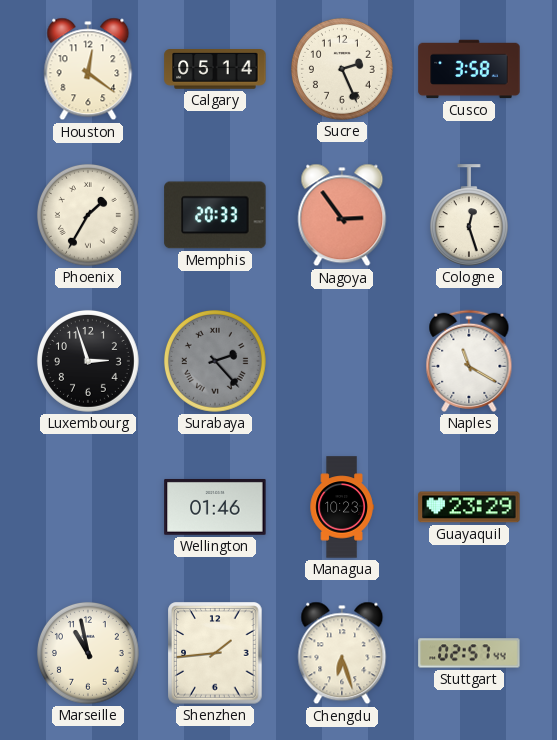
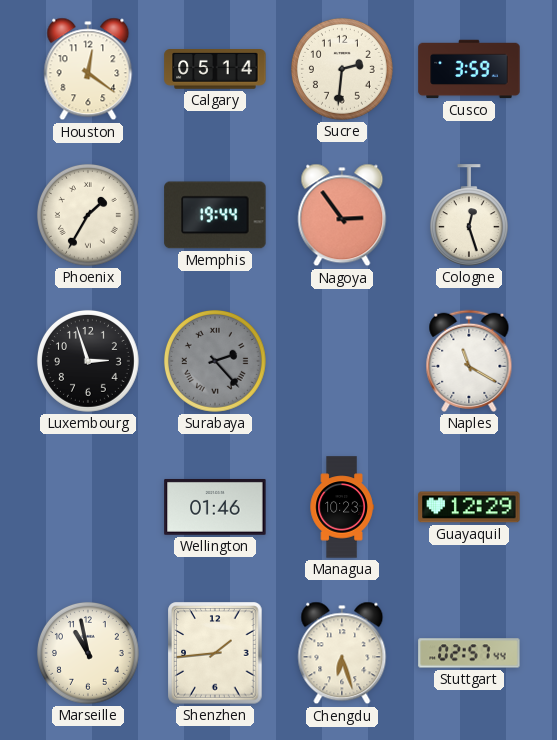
Sucre: 2:26 -> 2:31
Cusco: 3:58 -> 3:59
Memphis: 20:33 -> 19:44
Guayaquil: 23:29 -> 12:29
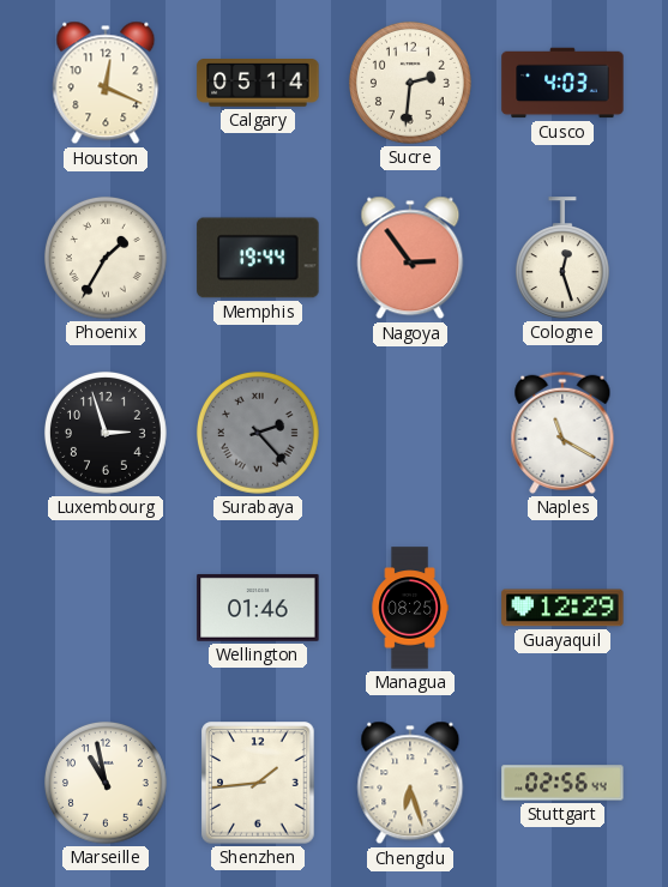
Houston: 12:21 -> 12:19
Cusco: 3:59 -> 4:03
Managua: 10:23 -> 08:25
Stuttgart: 02:57 -> 02:56
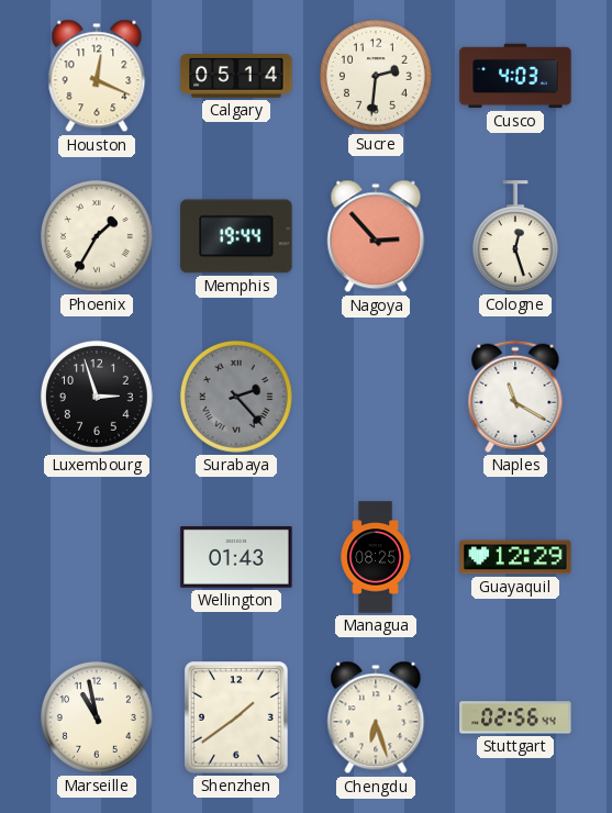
Nagoya: 2:54 -> 2:53
Wellington: 01:46 -> 01:43
Shenzhen: 1:44 -> 1:39
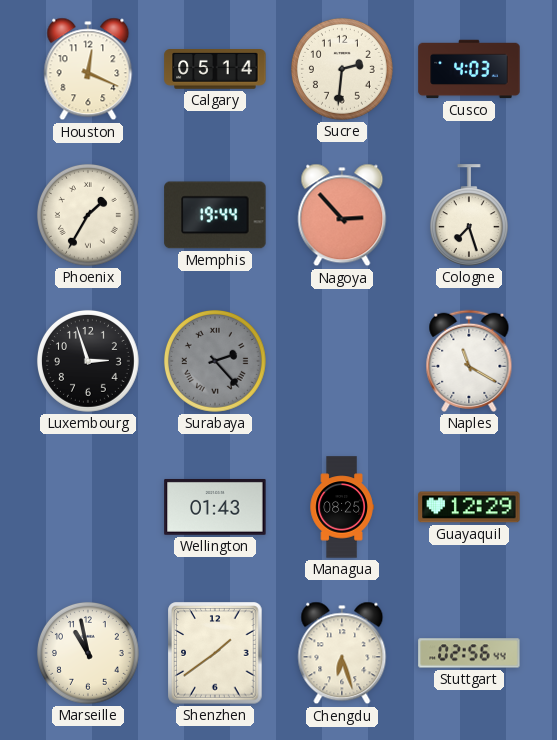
Cologne: 12:27 -> 7:27
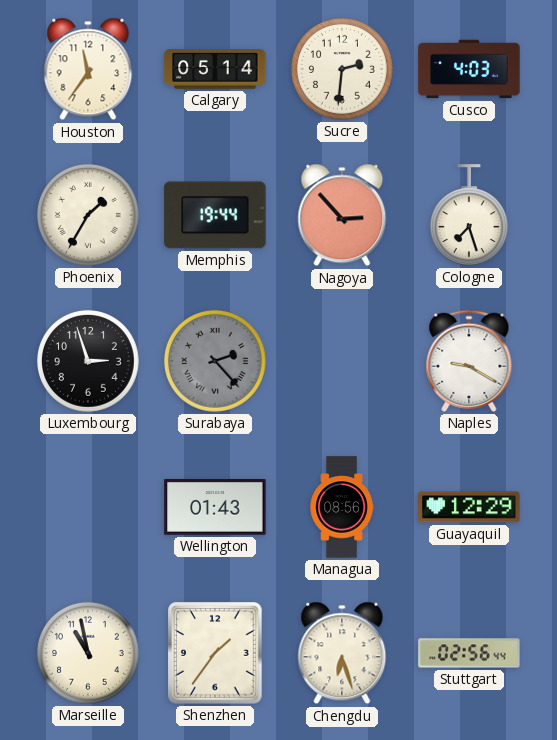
Houston: 12:19 -> 11:36
Naples: 11:20 -> 9:20
Managua: 08:25 -> 08:56
Shenzhen: 1:39 -> 1:36
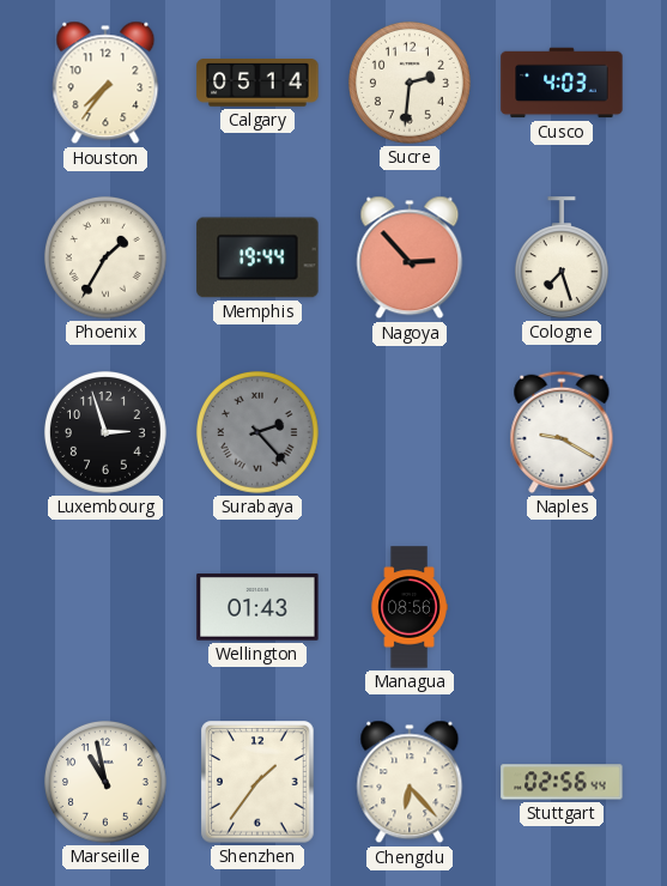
Houston: 11:36 -> 7:36
Guayaquil: 12:29 -> none
Chengdu: 6:27 -> 6:23
